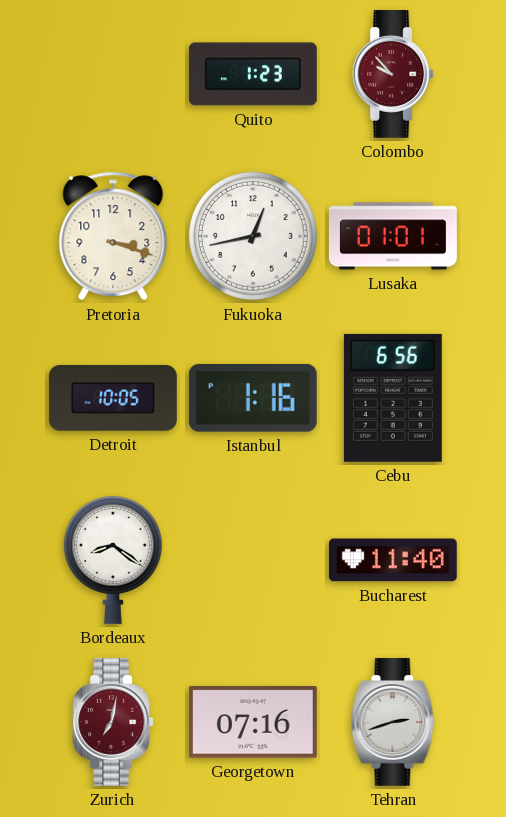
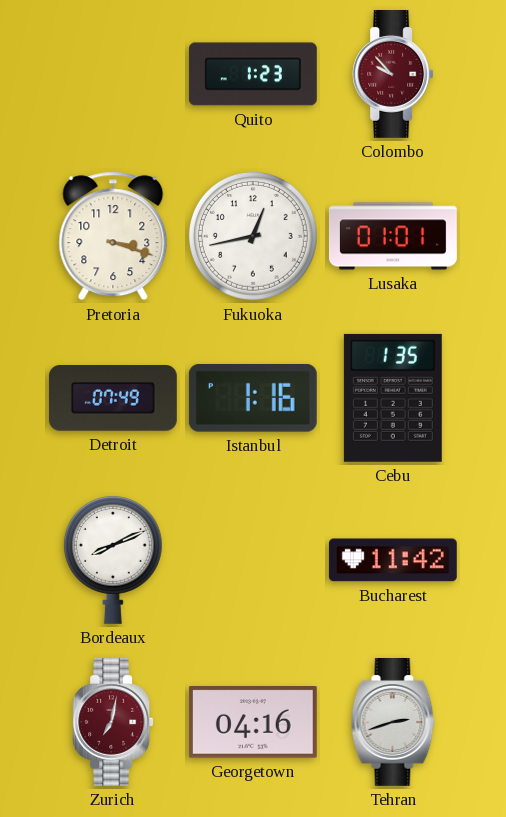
Detroit: 10:05 -> 07:49
Cebu: 6:56 -> 1:35
Bordeaux: 8:21 -> 8:11
Bucharest: 11:40 -> 11:42
Georgetown: 07:16 -> 04:16
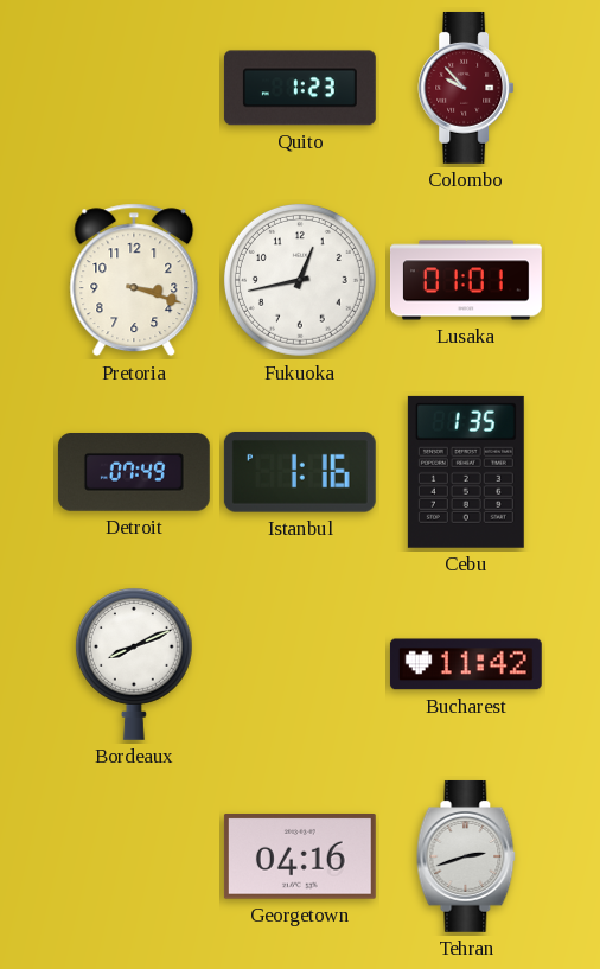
Zurich: 7:02 -> none
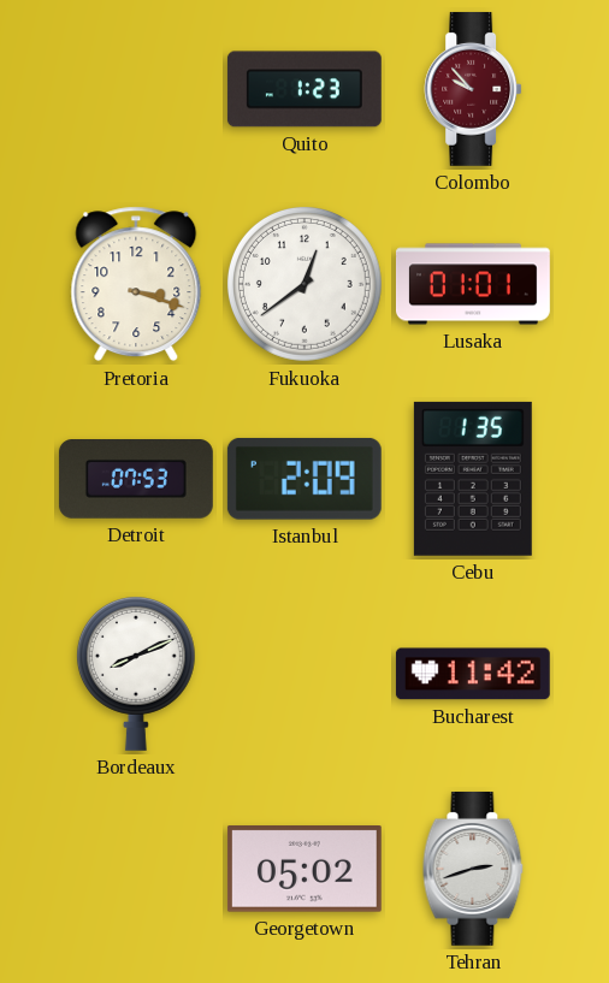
Fukuoka: 12:43 -> 12:39
Detroit: 07:49 -> 07:53
Istanbul: 1:16 -> 2:09
Georgetown: 04:16 -> 05:02
